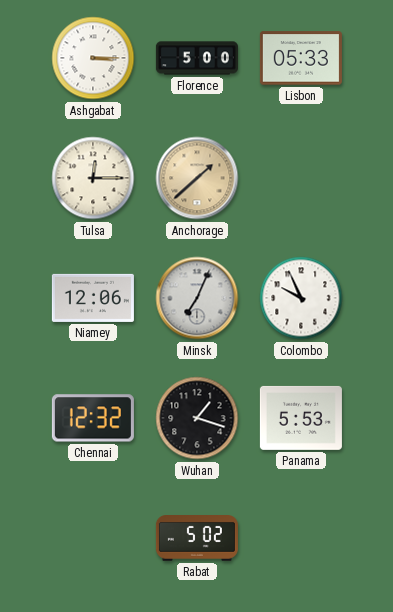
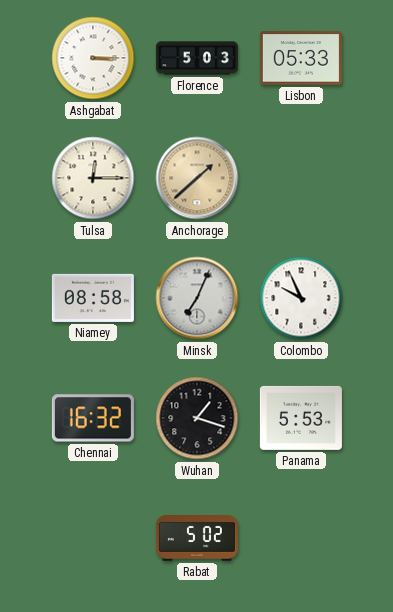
Florence: 5:00 -> 5:03
Niamey: 12:06 -> 08:58
Chennai: 12:32 -> 16:32
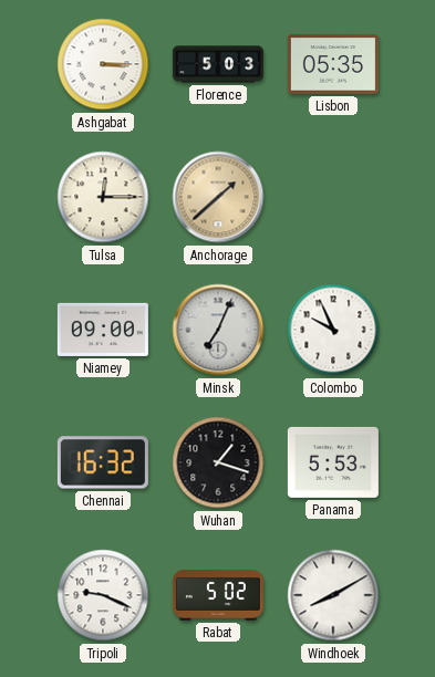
Lisbon: 05:33 -> 05:35
Niamey: 08:58 -> 09:00
Tripoli: none -> 9:19
Windhoek: none -> 8:10
